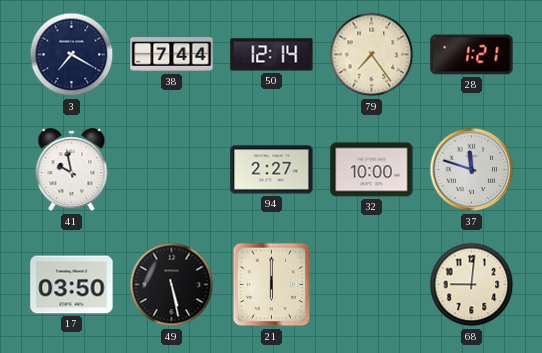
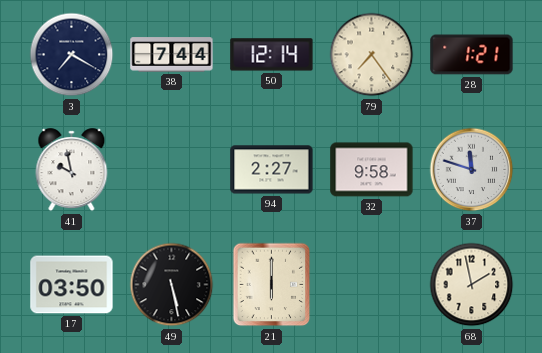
32: 10:00 -> 9:58
68: 9:01 -> 1:58
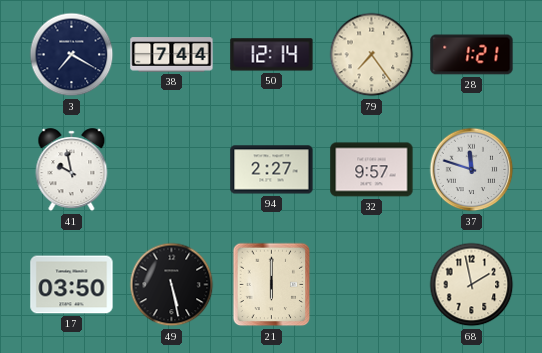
32: 9:58 -> 9:57
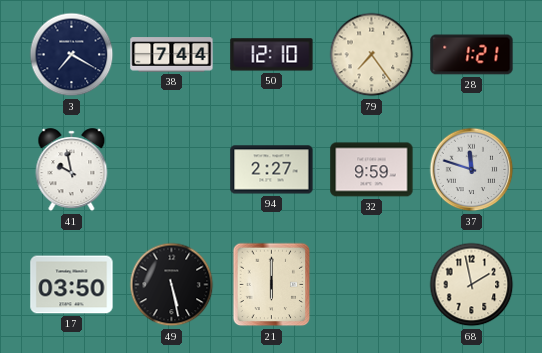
50: 12:14 -> 12:10
32: 9:57 -> 9:59
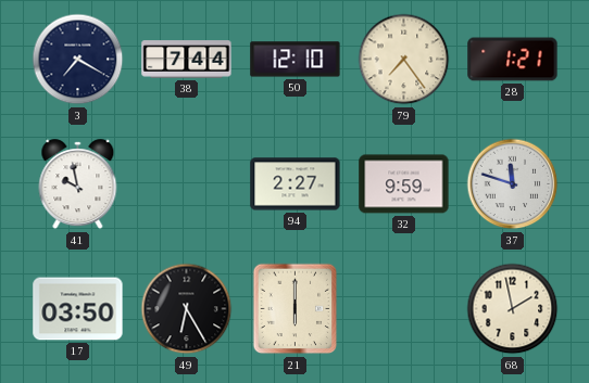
49: 5:28 -> 6:25
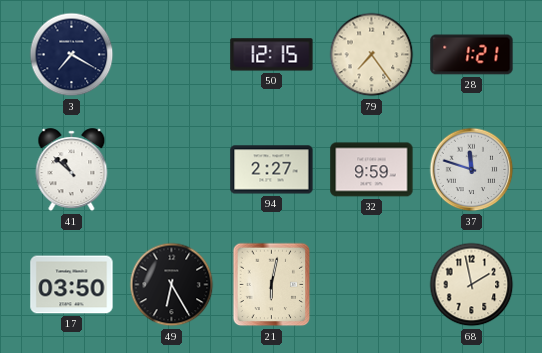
38: 7:44 -> none
50: 12:10 -> 12:15
41: 9:58 -> 10:52
21: 6:00 -> 6:02
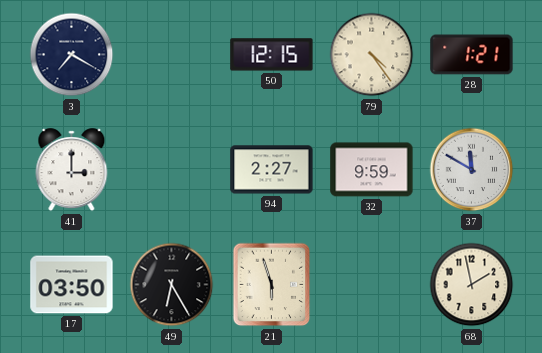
79: 7:24 -> 4:24
41: 10:52 -> 3:00
37: 11:48 -> 11:50
21: 6:02 -> 5:57
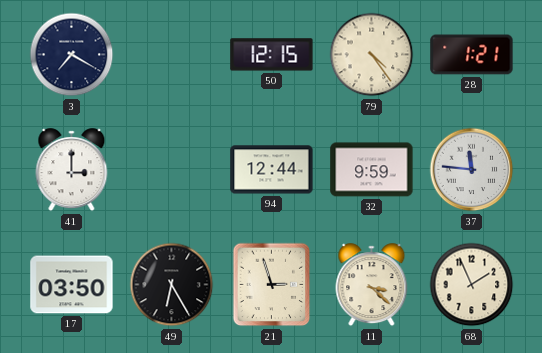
94: 2:27 -> 12:44
37: 11:50 -> 11:46
21: 5:57 -> 2:57
11: none -> 3:22
68: 1:58 -> 1:56
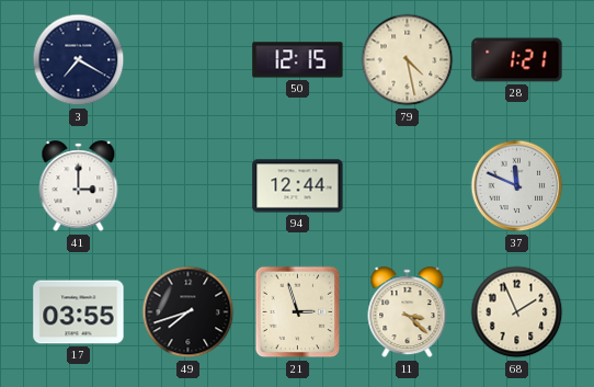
79: 4:24 -> 4:28
32: 9:59 -> none
37: 11:46 -> 11:49
17: 03:50 -> 03:55
49: 6:25 -> 7:42
